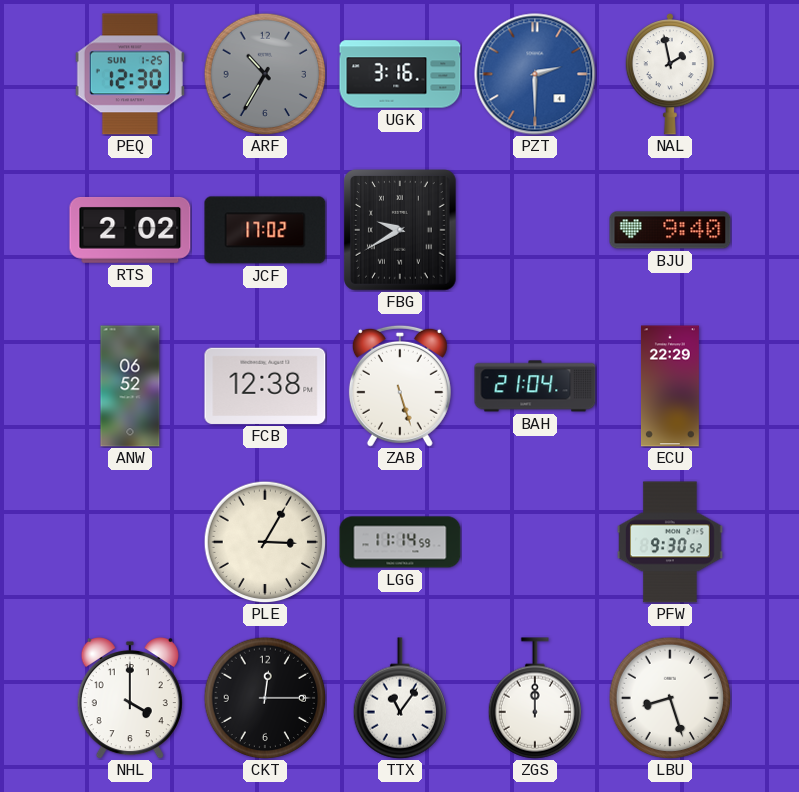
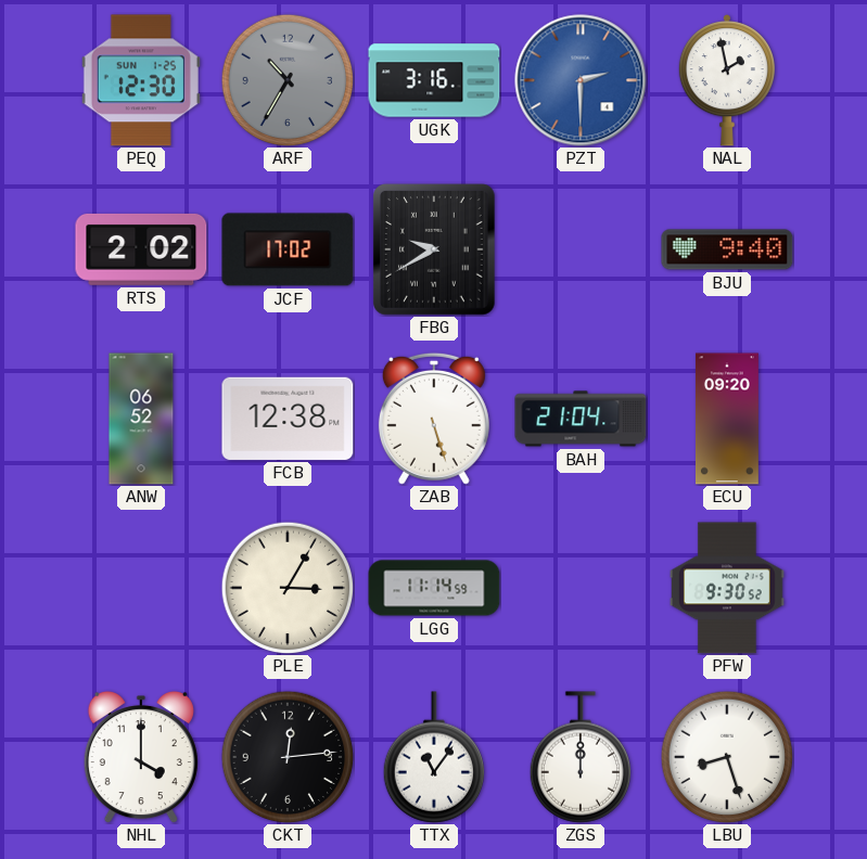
ECU: 22:29 -> 09:20
CKT: 12:15 -> 12:14
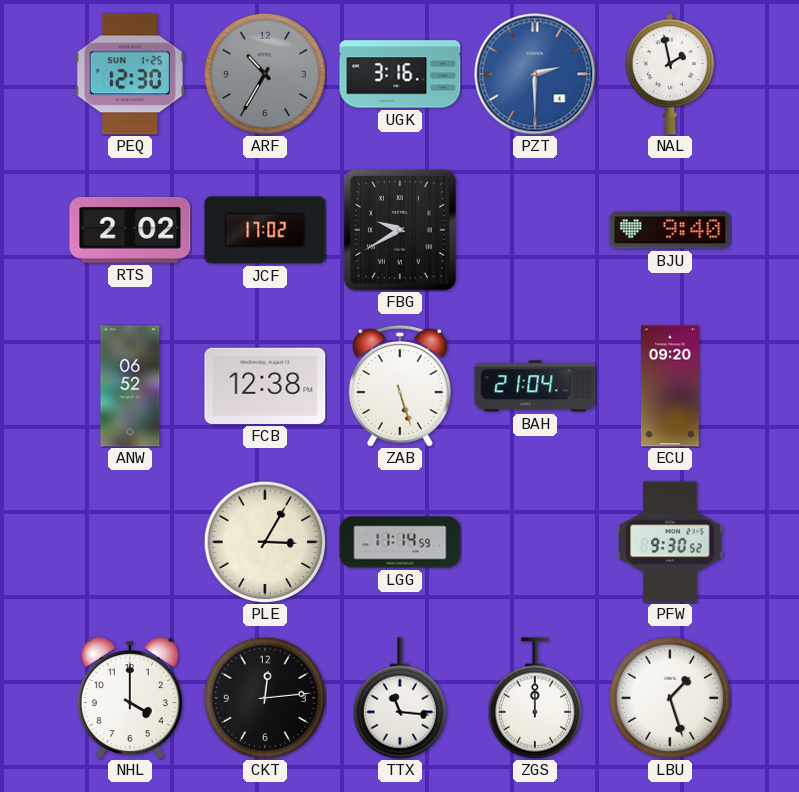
TTX: 11:06 -> 11:16
LBU: 8:27 -> 1:27
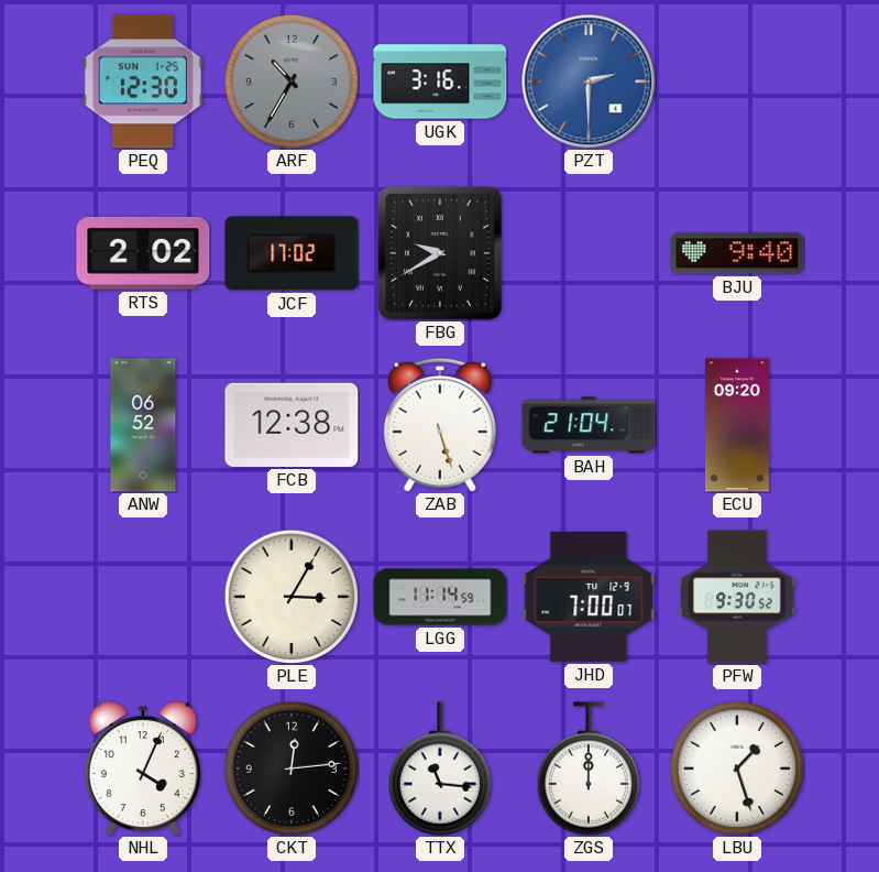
NAL: 1:58 -> none
JHD: none -> 7:00
NHL: 4:00 -> 4:04
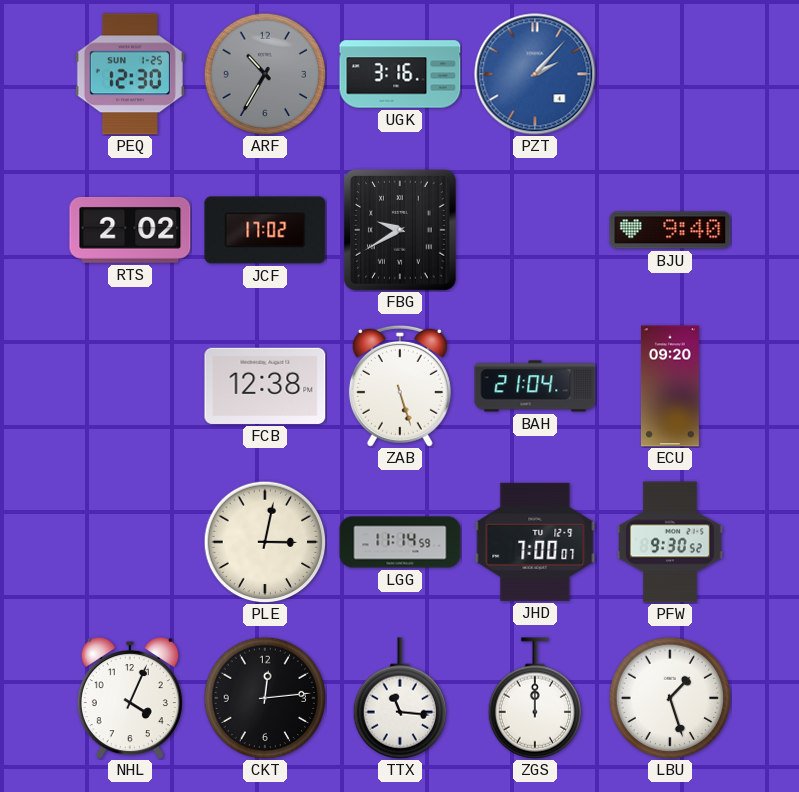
PZT: 2:30 -> 2:07
ANW: 06:52 -> none
PLE: 3:05 -> 3:02
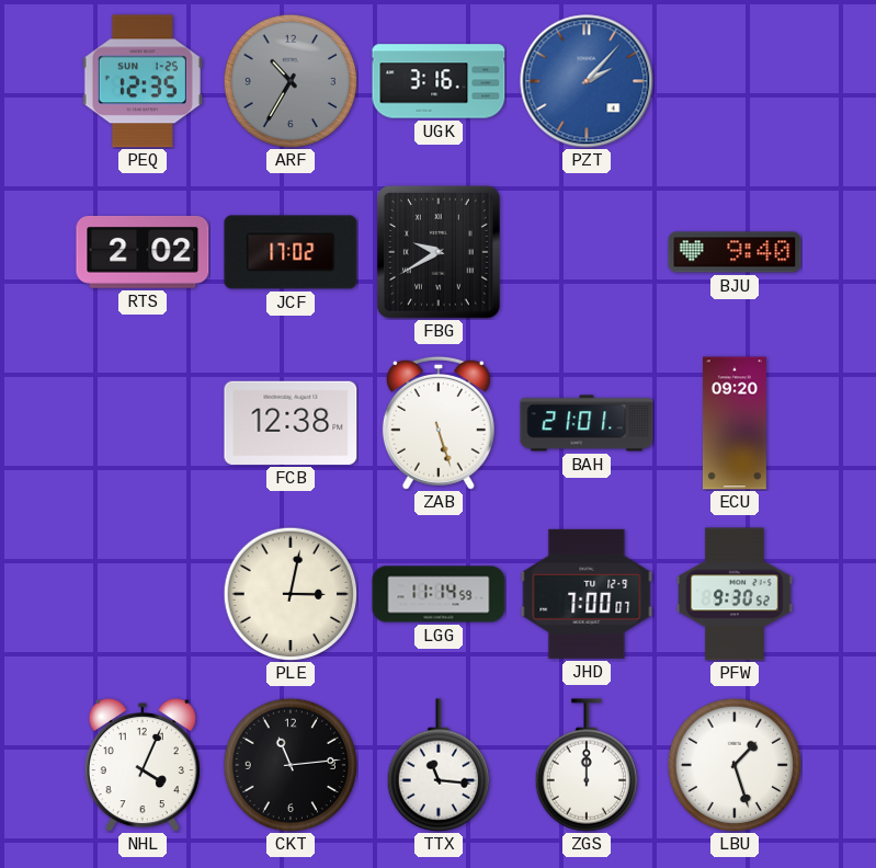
PEQ: 12:30 -> 12:35
BAH: 21:04 -> 21:01
CKT: 12:14 -> 11:14
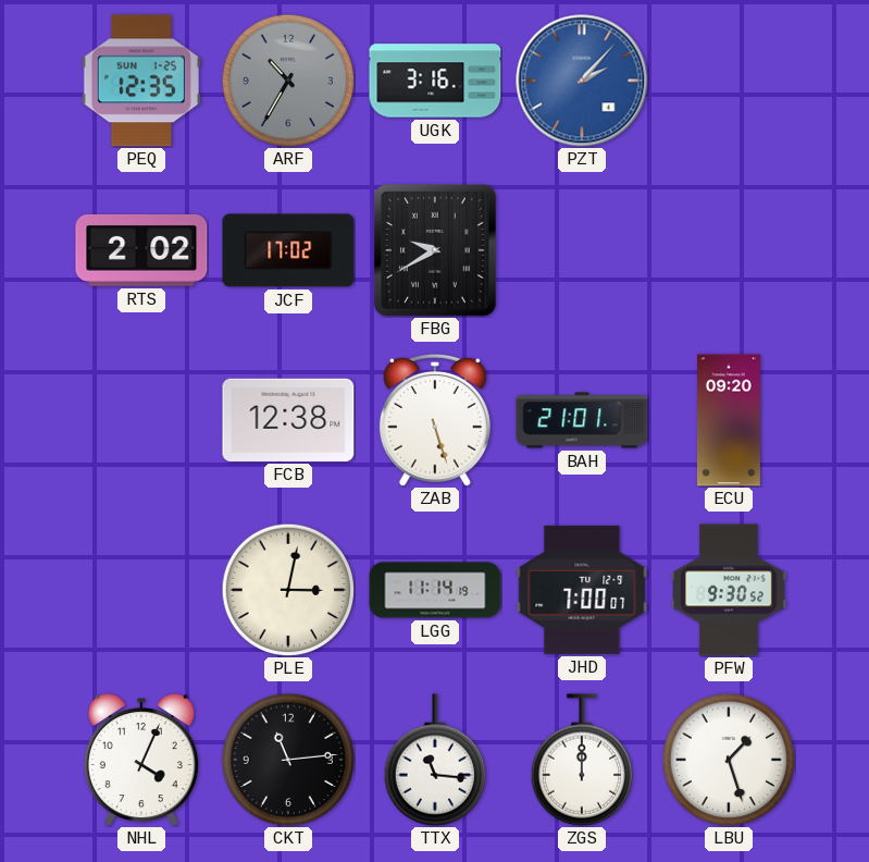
BJU: 9:40 -> none
LGG: 11:14:59 -> 11:14:19
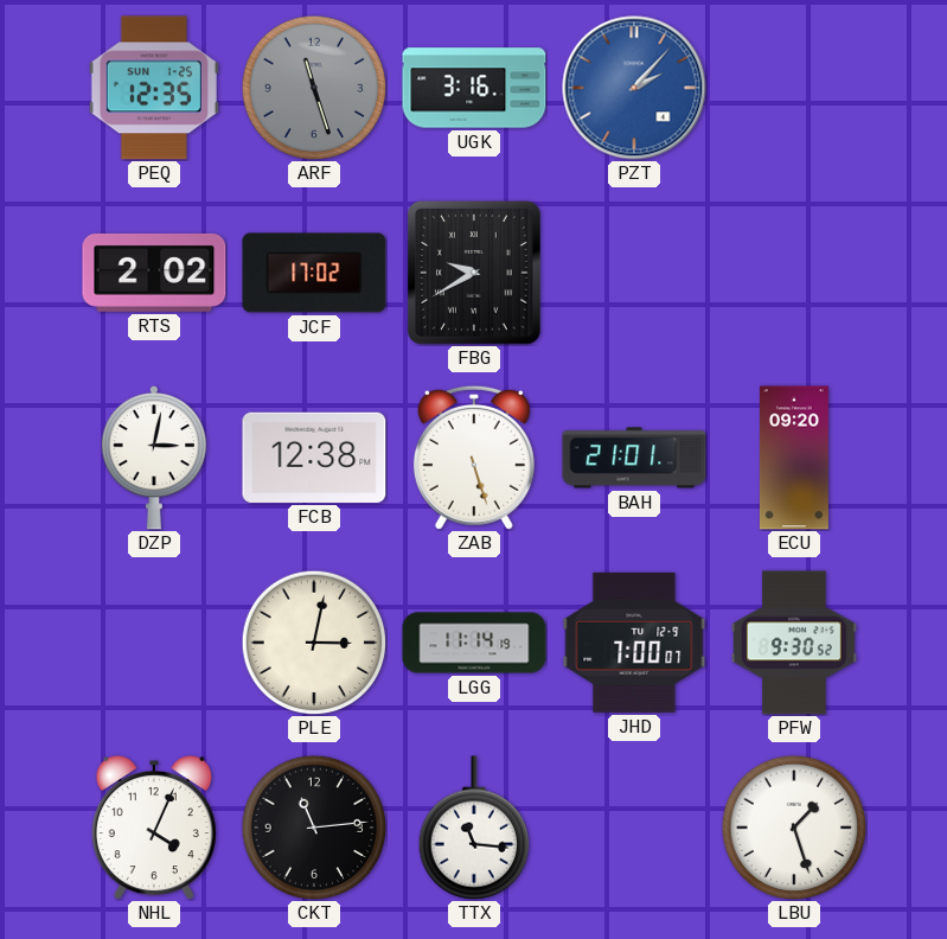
ARF: 10:35 -> 11:27
DZP: none -> 3:02
ZGS: 12:00 -> none
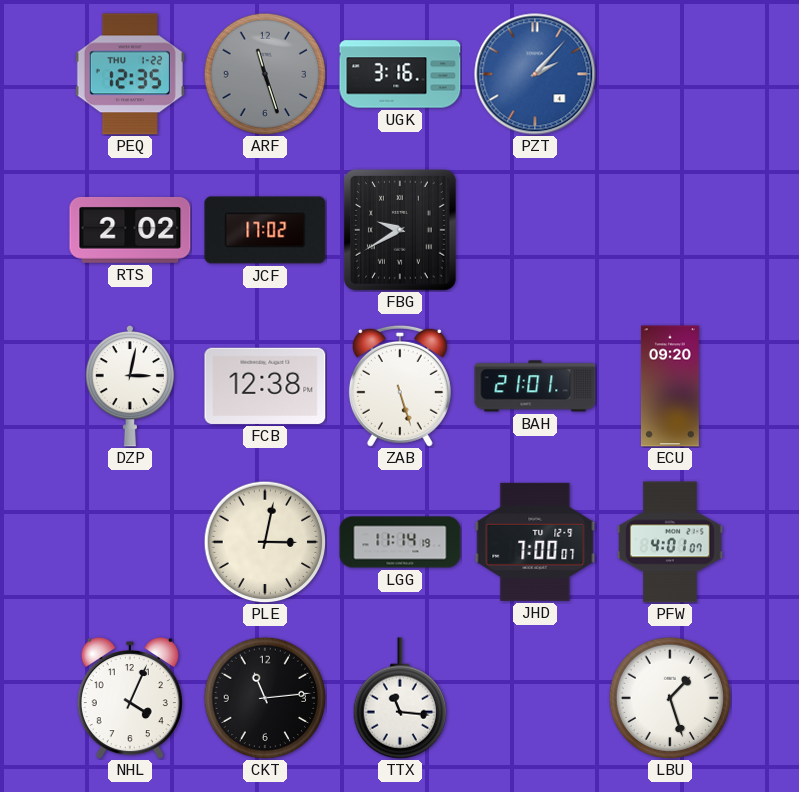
PEQ date: SUN 1-25 -> THU 1-22
PFW: 9:30 -> 4:01
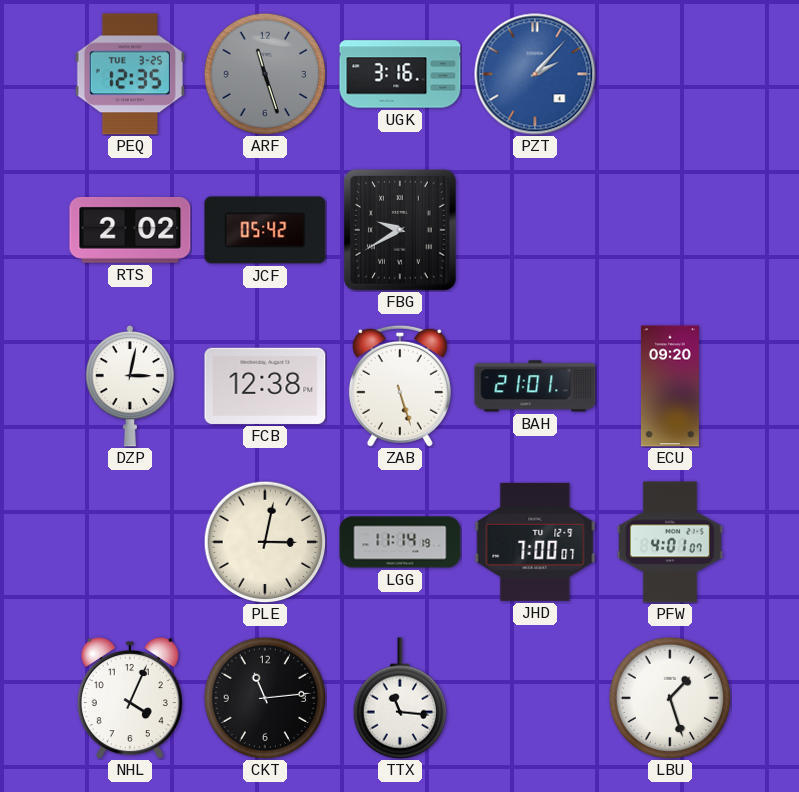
PEQ date: THU 1-22 -> TUE 3-25
JCF: 17:02 -> 05:42
